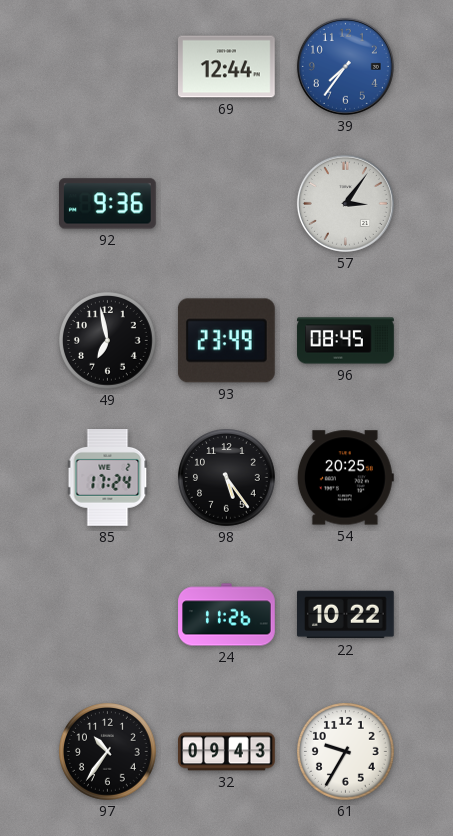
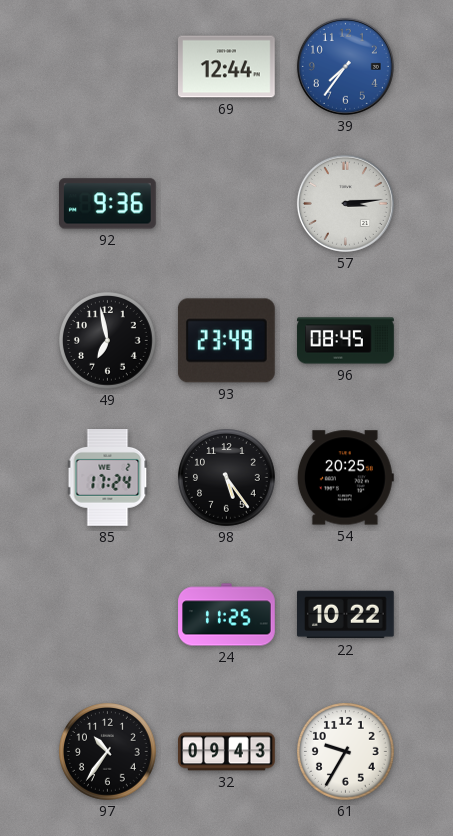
57: 3:06 -> 3:14
24: 11:26 -> 11:25
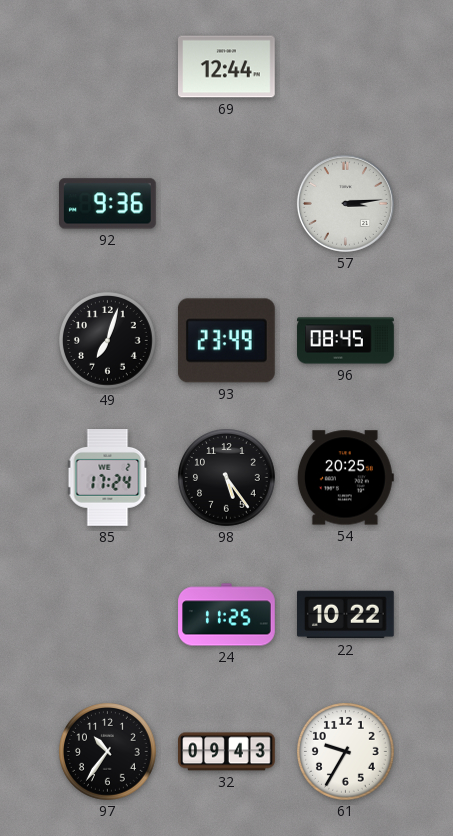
39: 7:36 -> none
49: 6:58 -> 7:03
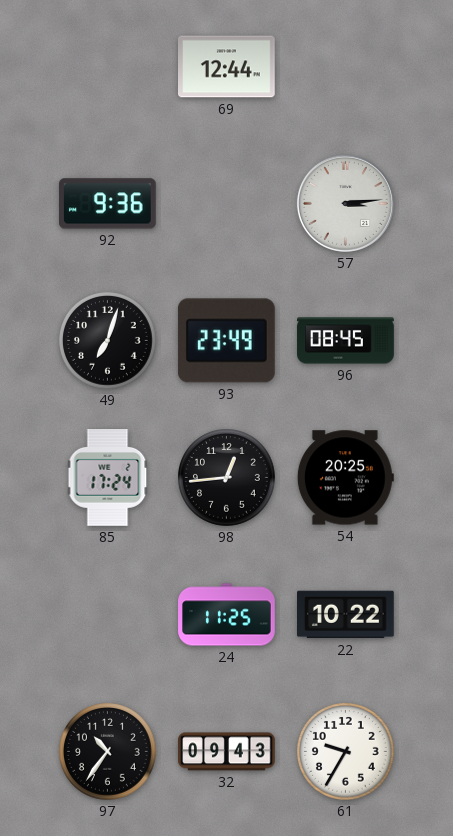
98: 5:24 -> 12:44
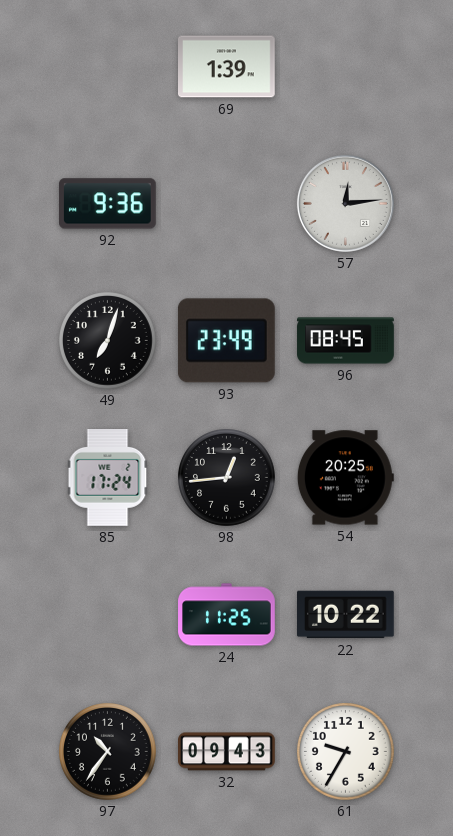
69: 12:44 -> 1:39
57: 3:14 -> 12:14
